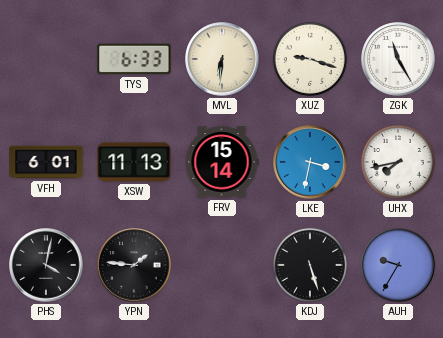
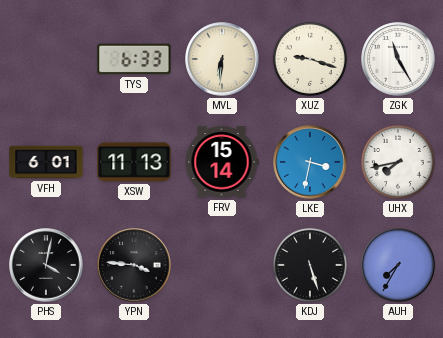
YPN: 1:46 -> 3:46
AUH: 9:35 -> 7:35
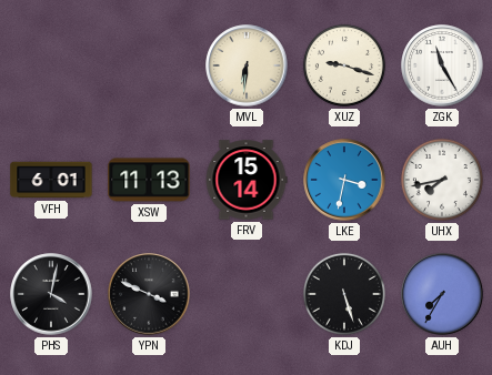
TYS: 6:33 -> none
YPN: 3:46 -> 3:49
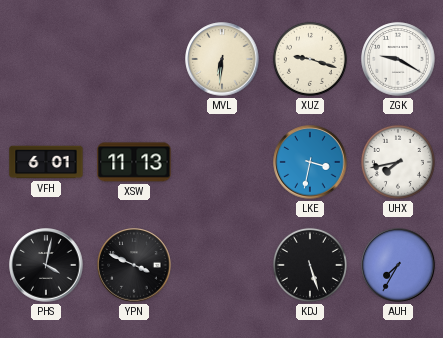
ZGK: 11:25 -> 9:20
FRV: 15:14 -> none
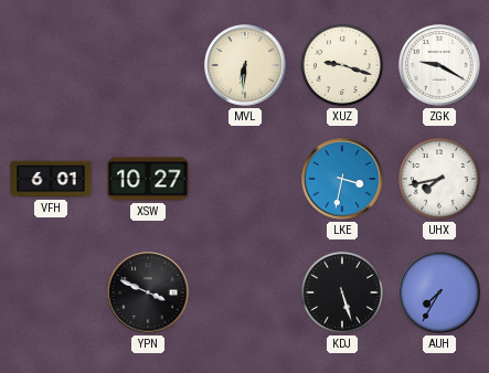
XSW: 11:13 -> 10:27
PHS: 4:02 -> none
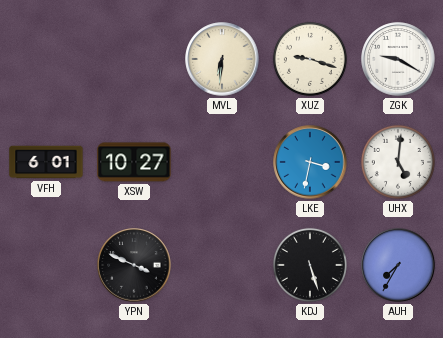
UHX: 7:43 -> 5:01
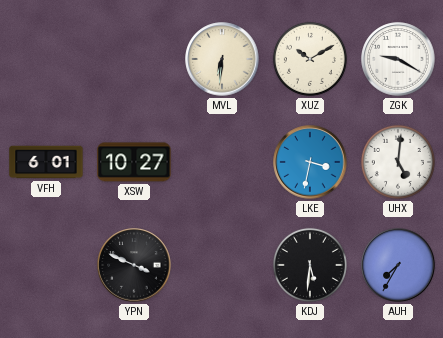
XUZ: 9:18 -> 10:10
KDJ: 5:27 -> 5:31
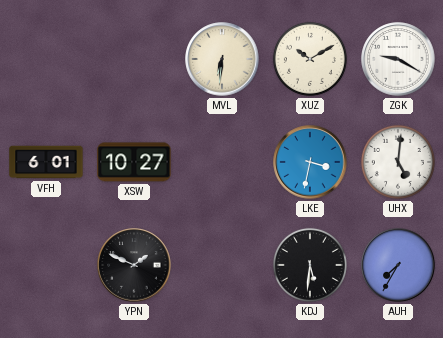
YPN: 3:49 -> 1:49
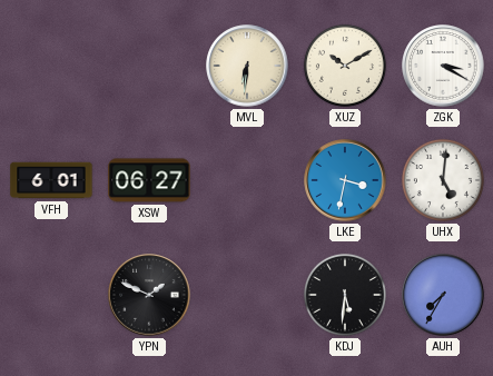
ZGK: 9:20 -> 3:20
XSW: 10:27 -> 06:27
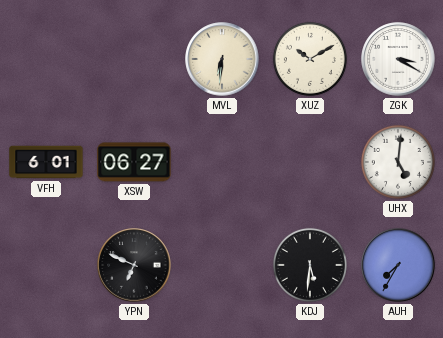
LKE: 3:32 -> none
YPN: 1:49 -> 6:49
